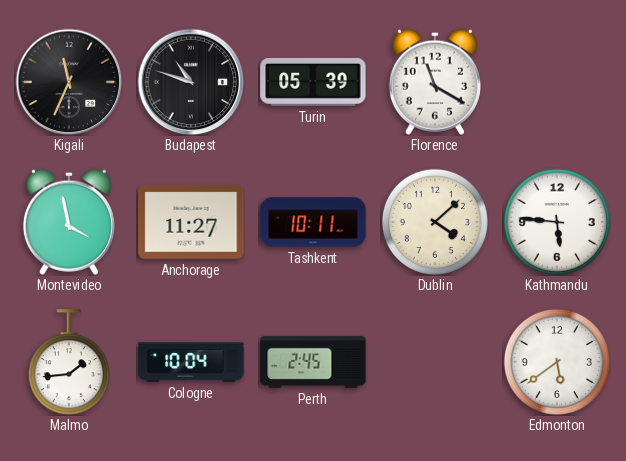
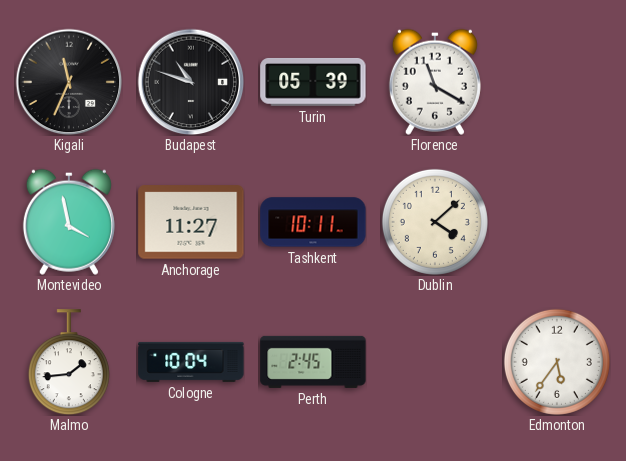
Kathmandu: 5:46 -> none
Edmonton: 5:39 -> 5:36
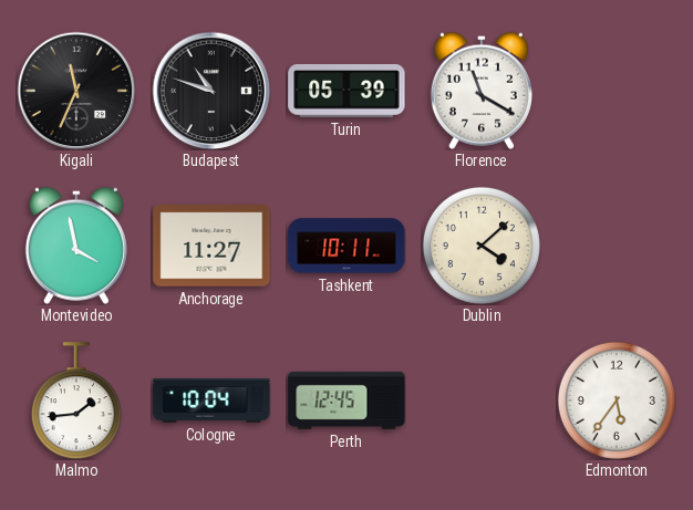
Perth: 2:45 -> 12:45
